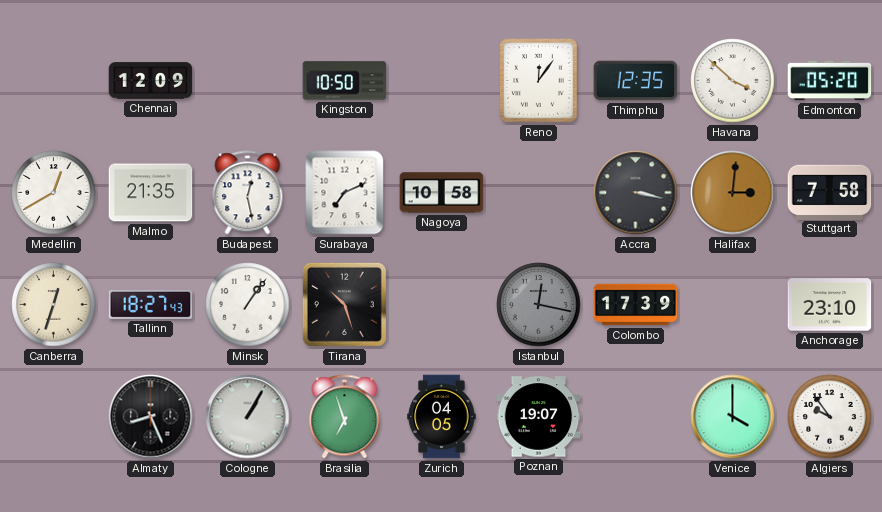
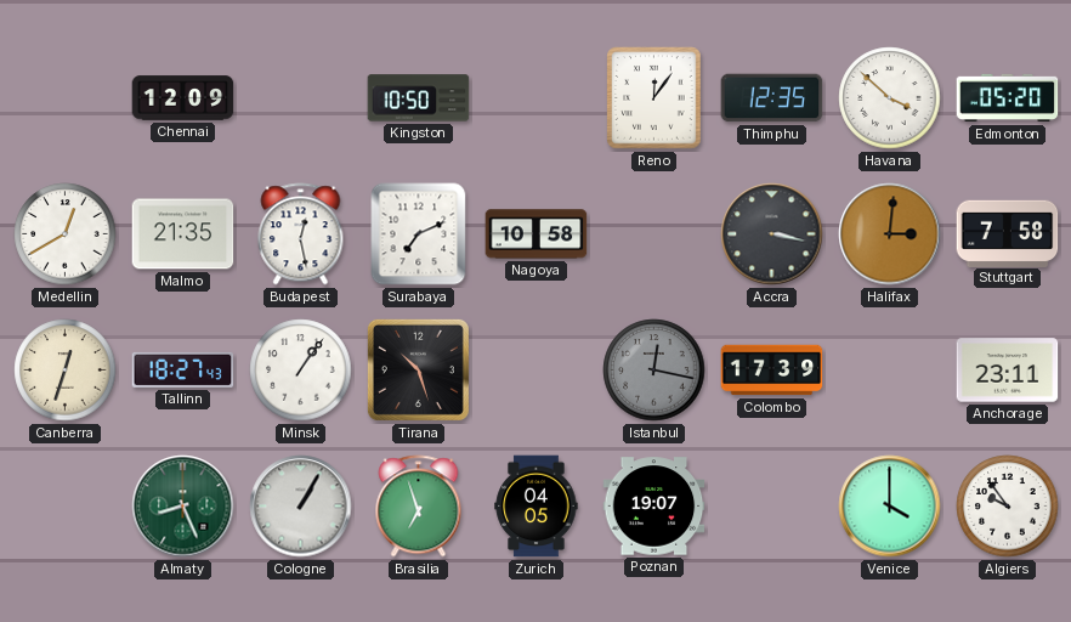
Anchorage: 23:10 -> 23:11
Almaty dial: black -> green
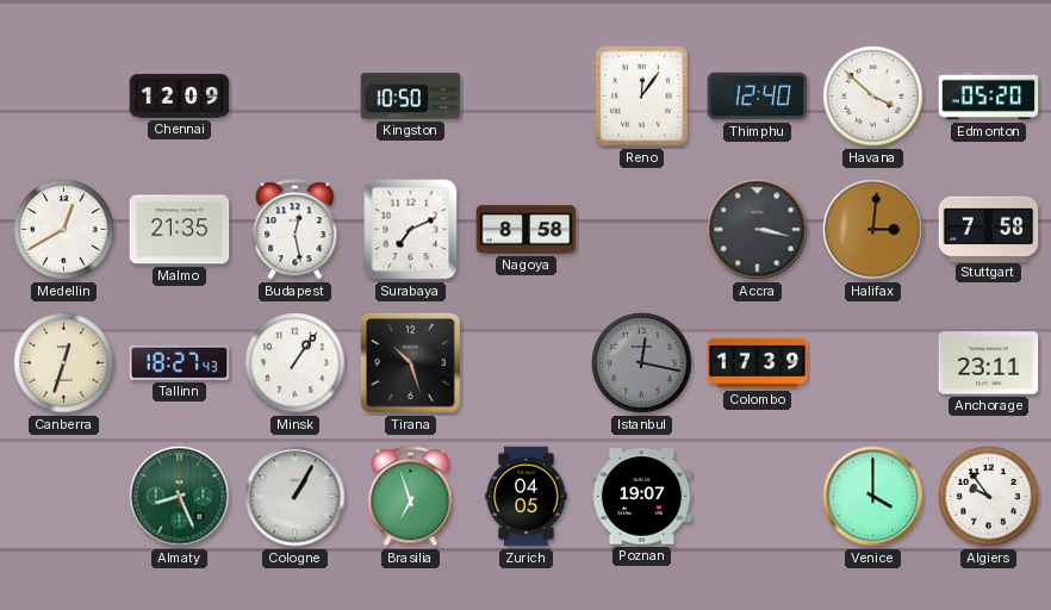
Thimphu: 12:35 -> 12:40
Nagoya: 10:58 -> 8:58
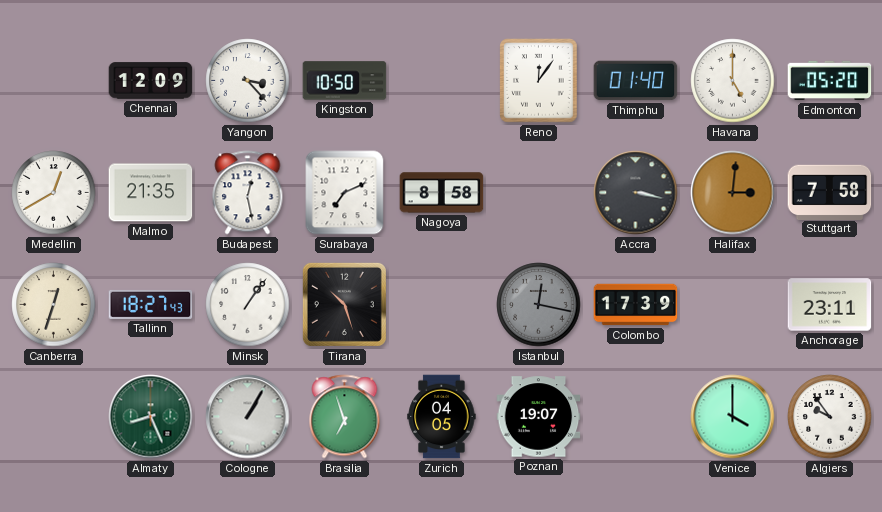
Yangon: none -> 3:23
Thimphu: 12:40 -> 01:40
Havana: 3:52 -> 5:00
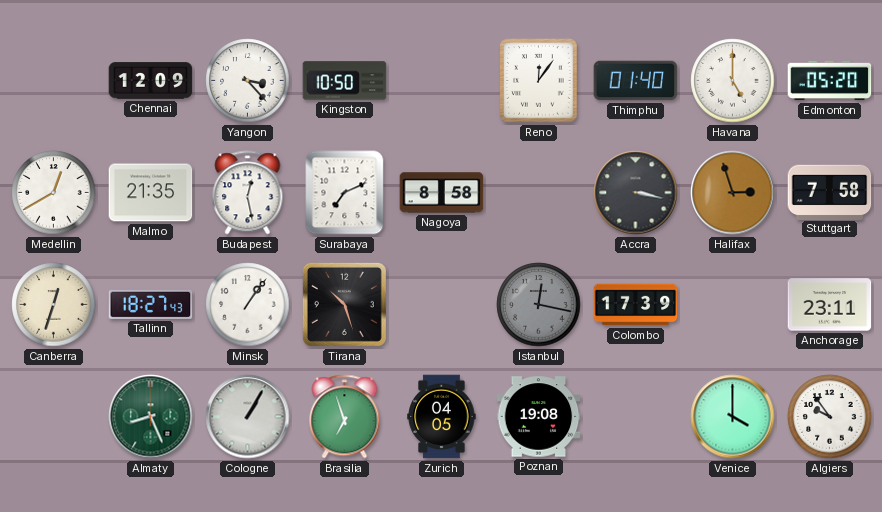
Halifax: 3:01 -> 2:57
Poznan: 19:07 -> 19:08
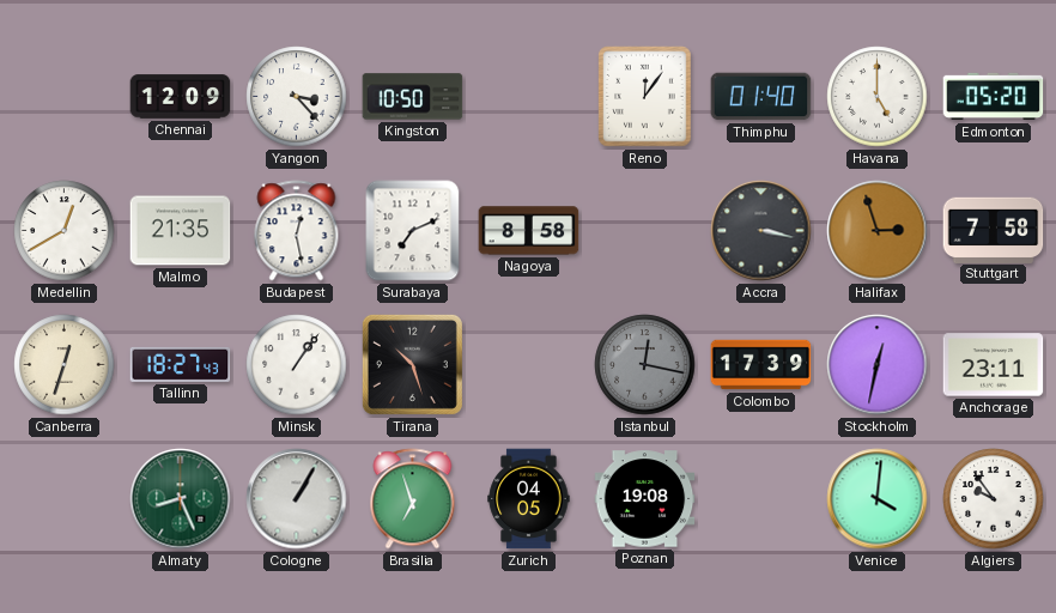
Stockholm: none -> 12:32
Venice: 4:00 -> 4:01
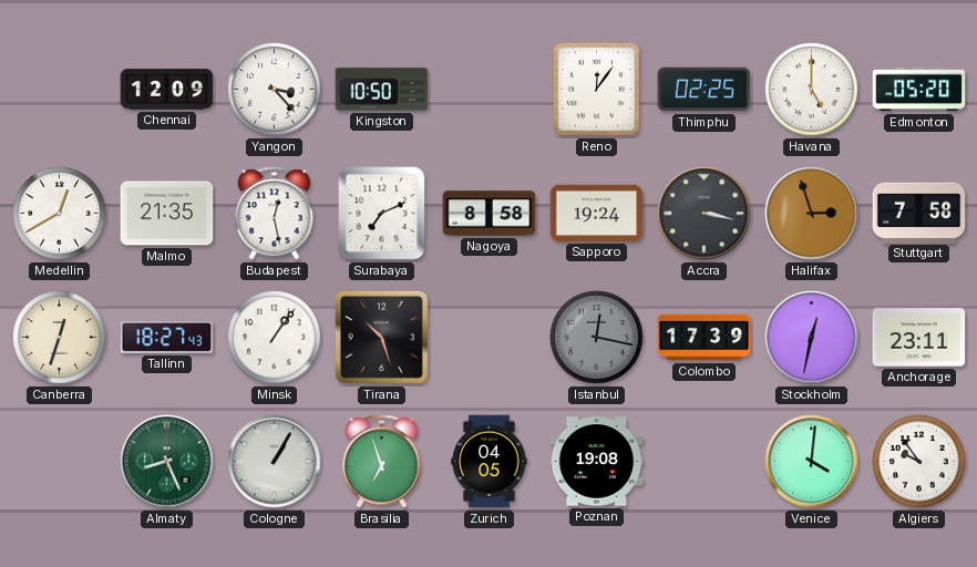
Thimphu: 01:40 -> 02:25
Sapporo: none -> 19:24
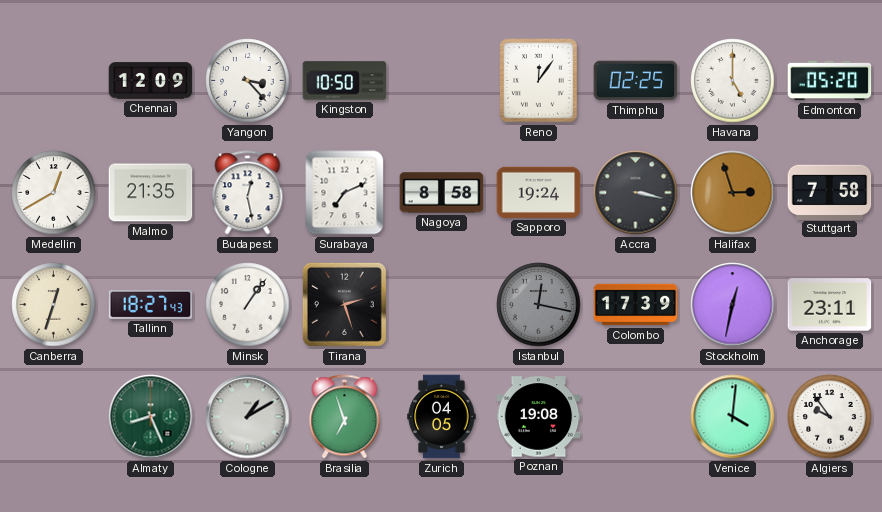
Tirana: 10:27 -> 2:27
Cologne: 1:05 -> 1:10
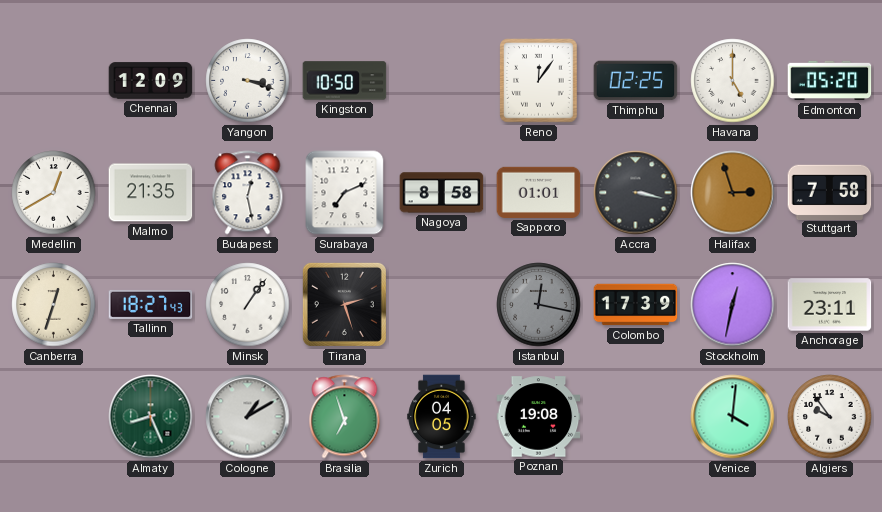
Yangon: 3:23 -> 3:18
Sapporo: 19:24 -> 01:01
